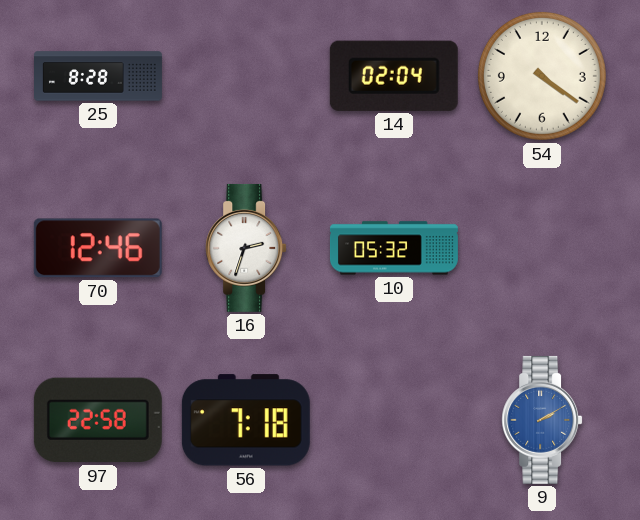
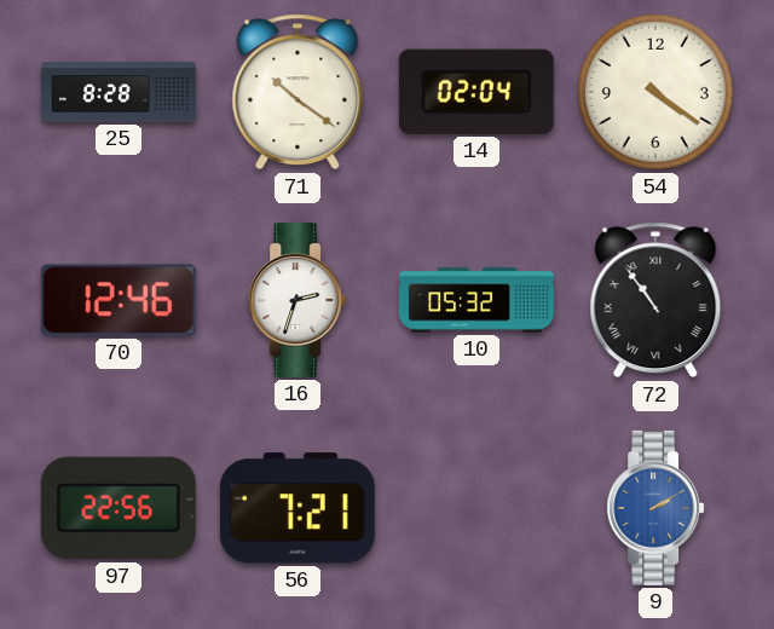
71: none -> 10:21
72: none -> 10:54
97: 22:58 -> 22:56
56: 7:18 -> 7:21
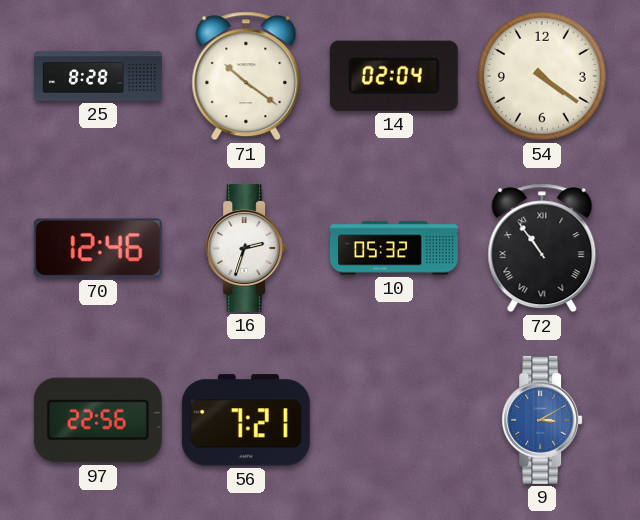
9: 2:10 -> 3:10
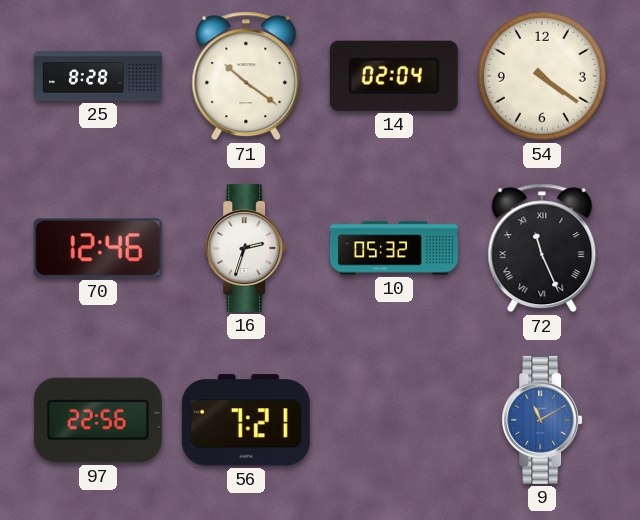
72: 10:54 -> 11:26
9: 3:10 -> 11:10
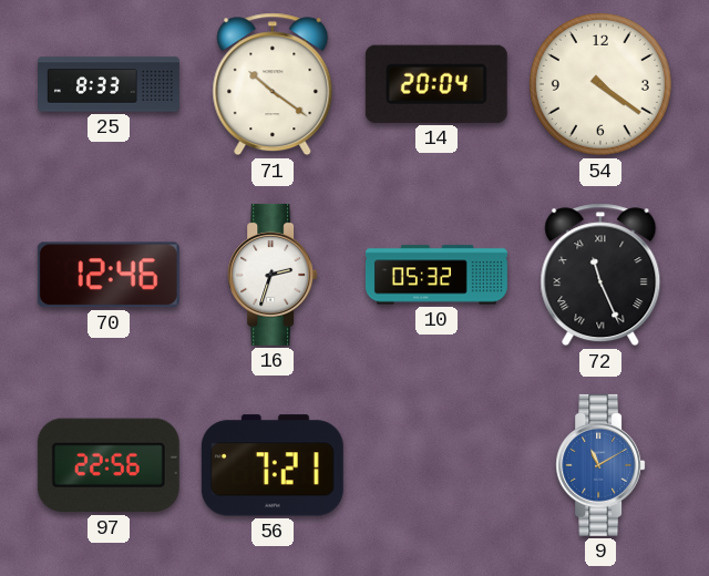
25: 8:28 -> 8:33
14: 02:04 -> 20:04
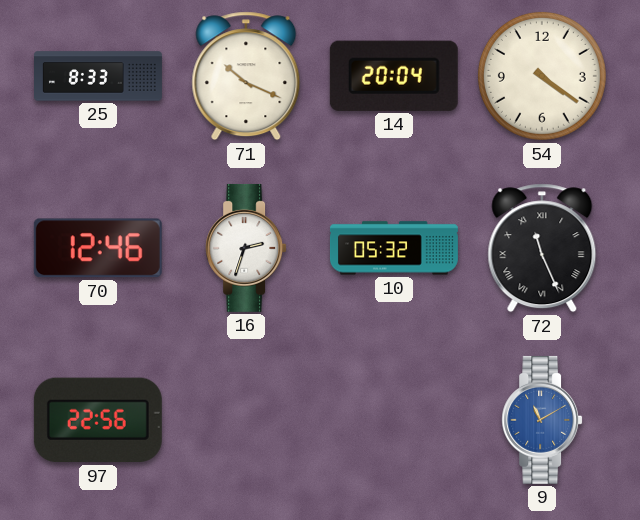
71: 10:21 -> 10:19
56: 7:21 -> none
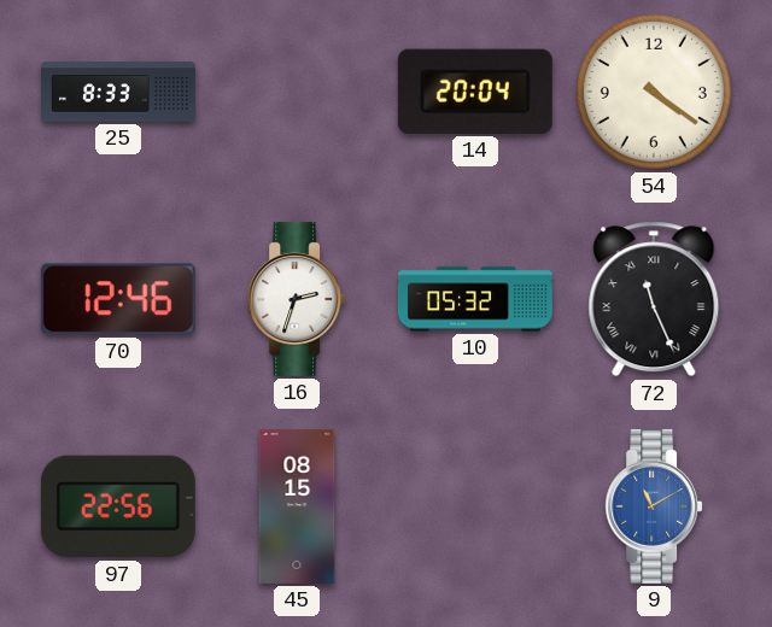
71: 10:19 -> none
45: none -> 08:15
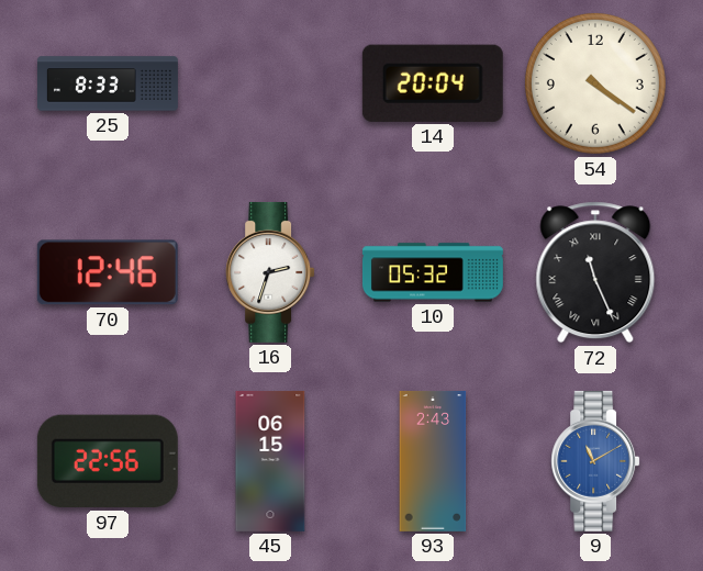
45: 08:15 -> 06:15
93: none -> 2:43
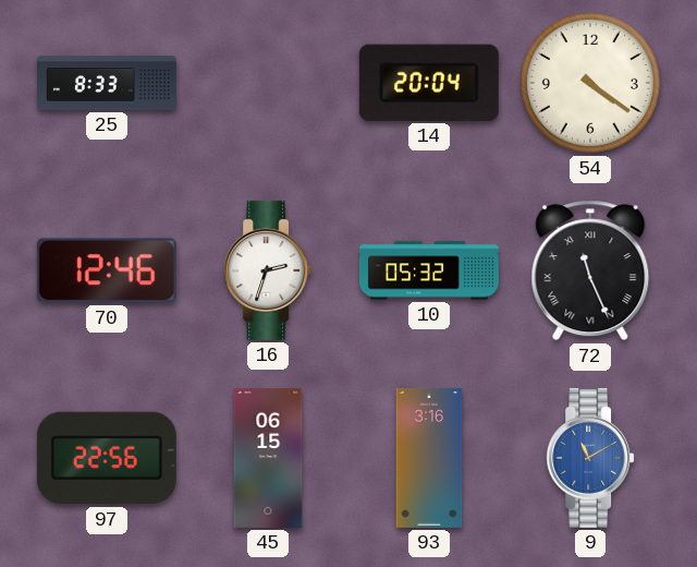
93: 2:43 -> 3:16
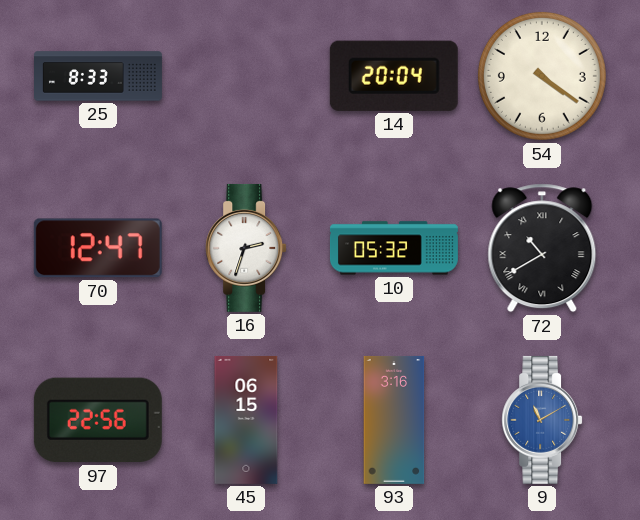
70: 12:46 -> 12:47
72: 11:26 -> 10:40
